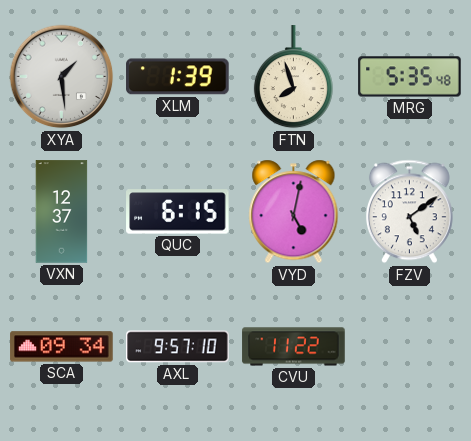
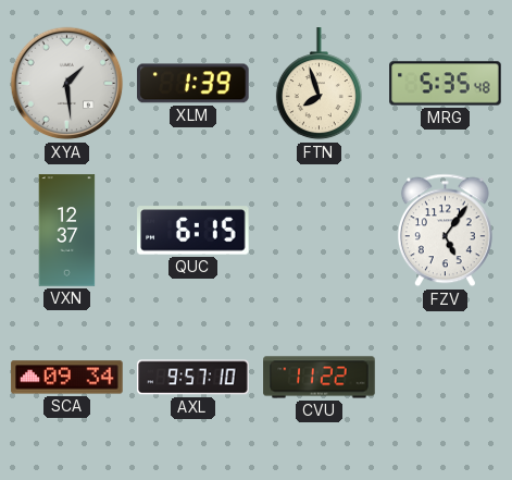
VYD: 5:02 -> none
FZV: 5:09 -> 5:06
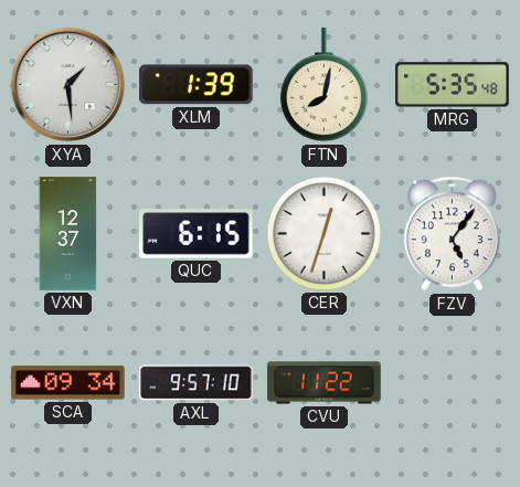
FTN: 7:57 -> 8:02
CER: none -> 12:33
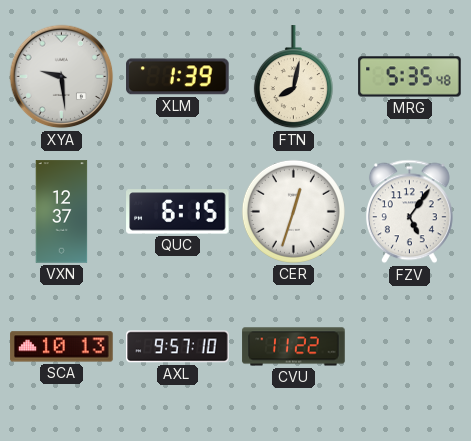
XYA: 1:29 -> 9:29
SCA: 09:34 -> 10:13
